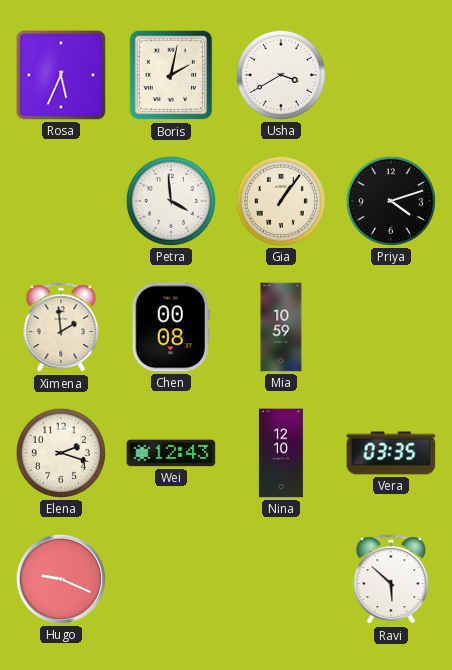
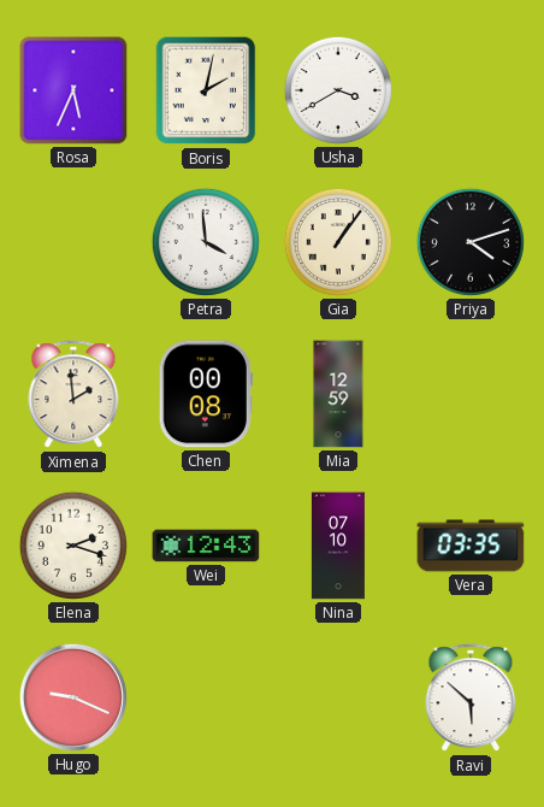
Mia: 10:59 -> 12:59
Nina: 12:10 -> 07:10
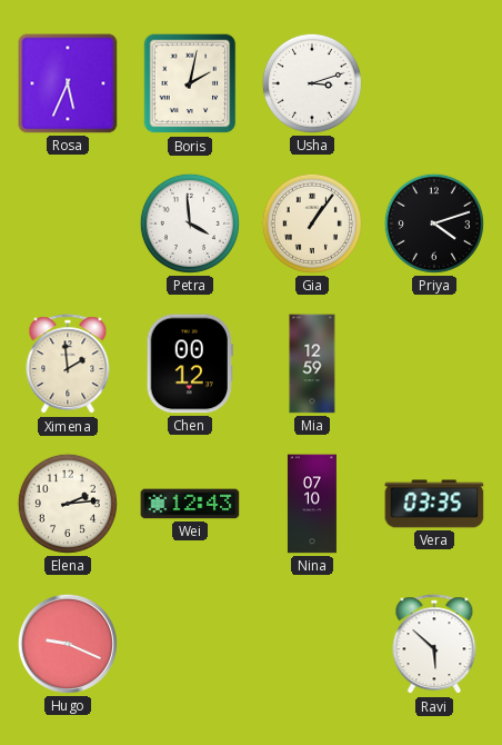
Usha: 3:40 -> 3:12
Chen: 00:08 -> 00:12
Elena: 2:18 -> 2:14
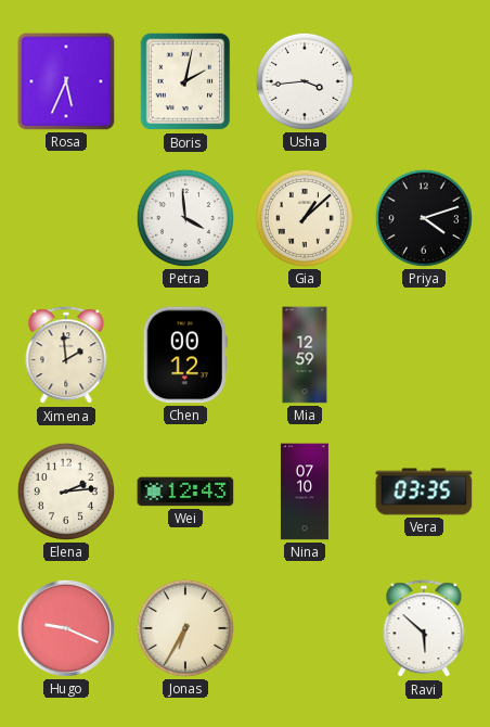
Usha: 3:12 -> 3:44
Gia: 1:06 -> 1:08
Jonas: none -> 6:35
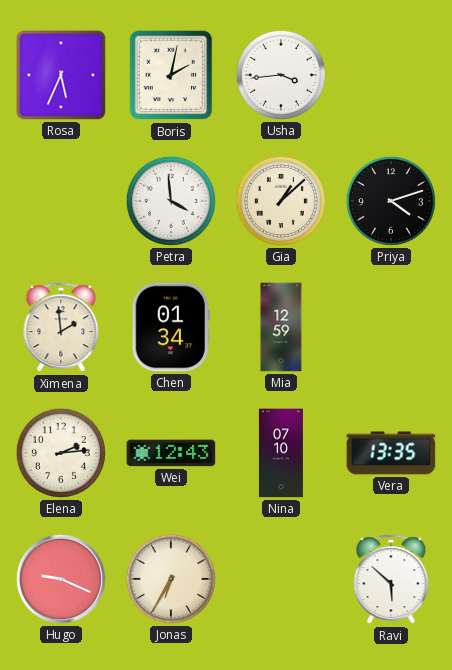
Chen: 00:12 -> 01:34
Vera: 03:35 -> 13:35
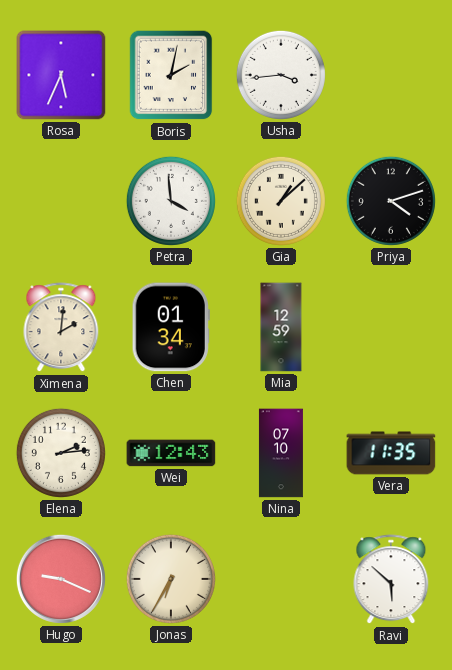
Ximena: 1:59 -> 2:01
Vera: 13:35 -> 11:35
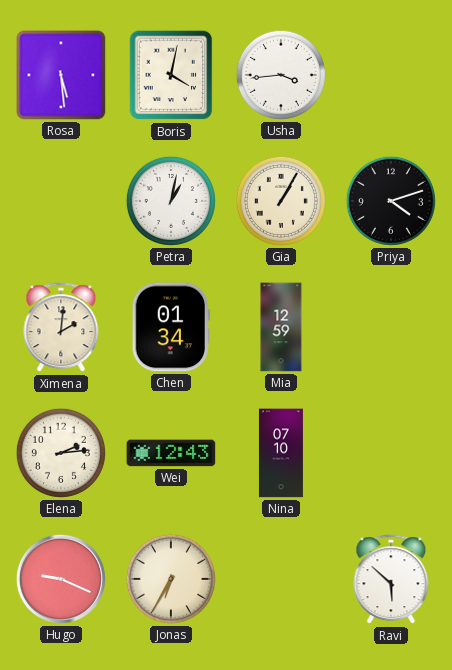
Rosa: 5:34 -> 5:29
Boris: 2:02 -> 4:02
Petra: 3:59 -> 1:02
Gia: 1:08 -> 1:05
Vera: 11:35 -> none
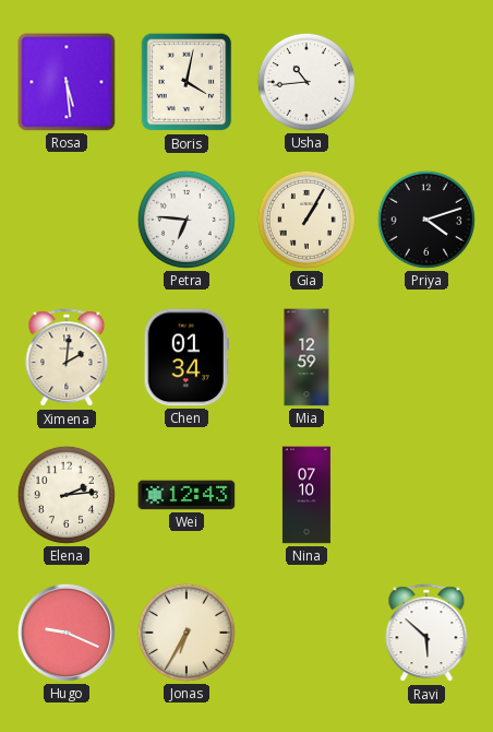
Usha: 3:44 -> 10:44
Petra: 1:02 -> 6:46
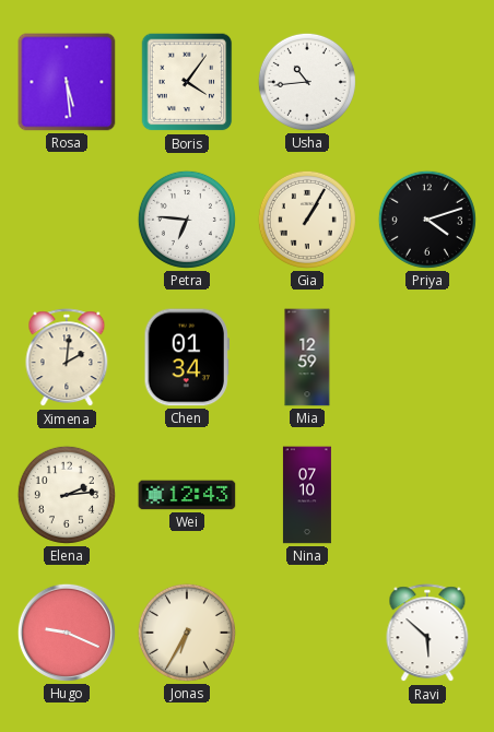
Boris: 4:02 -> 4:06
